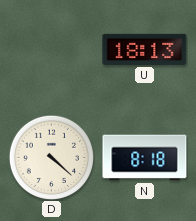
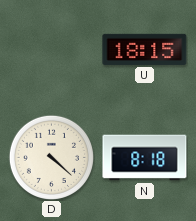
U: 18:13 -> 18:15
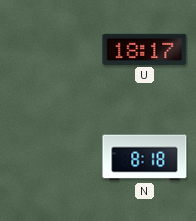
U: 18:15 -> 18:17
D: 4:22 -> none
